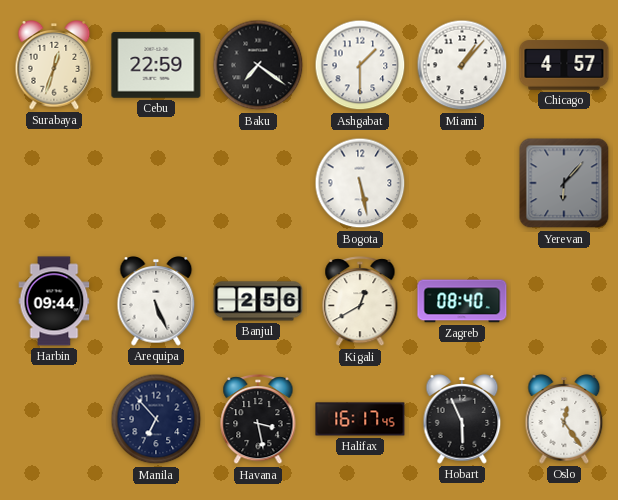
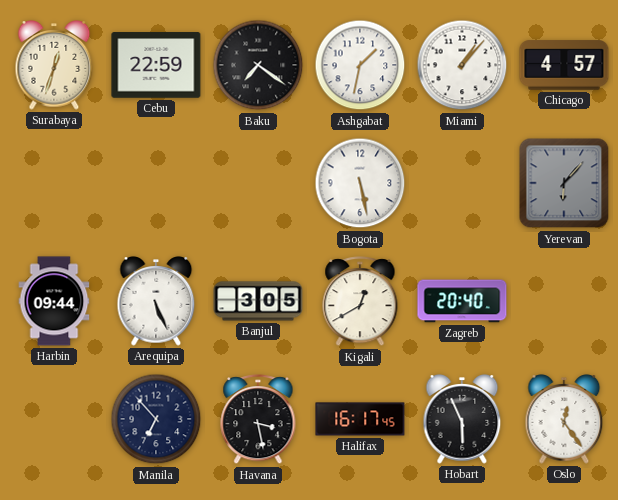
Ashgabat: 1:30 -> 1:32
Banjul: 2:56 -> 3:05
Zagreb: 08:40 -> 20:40
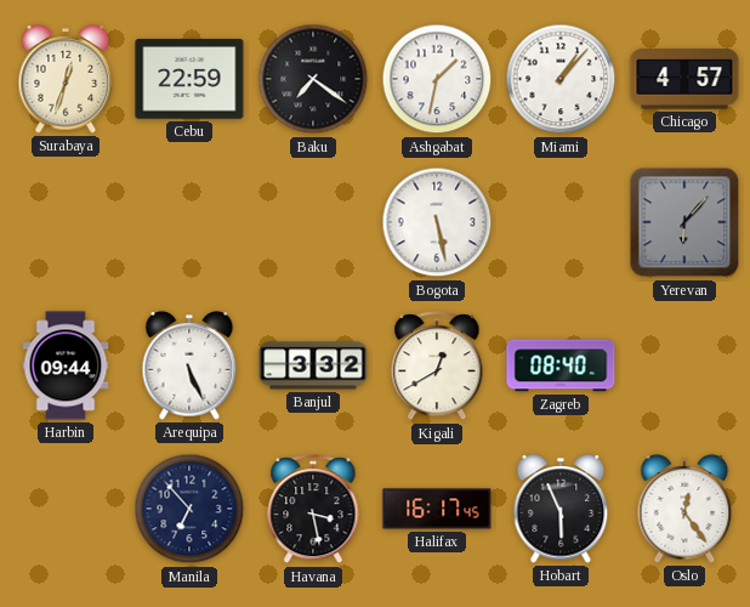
Banjul: 3:05 -> 3:32
Zagreb: 20:40 -> 08:40
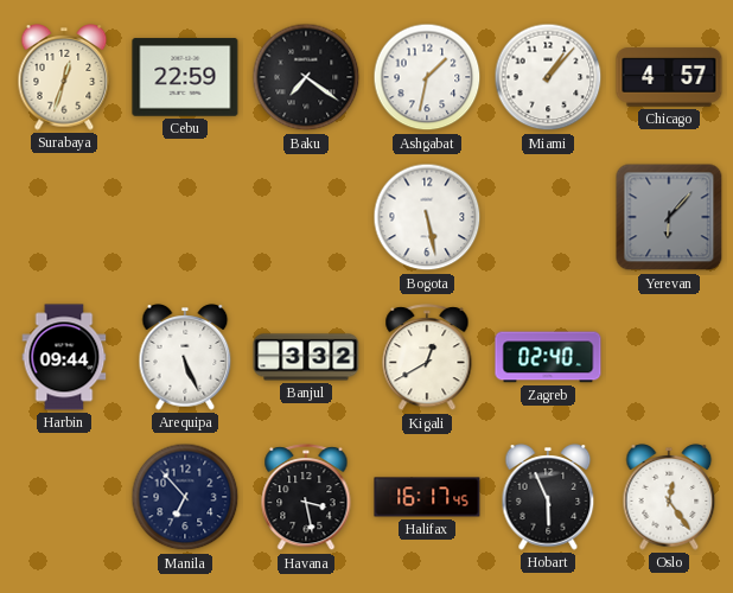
Zagreb: 08:40 -> 02:40
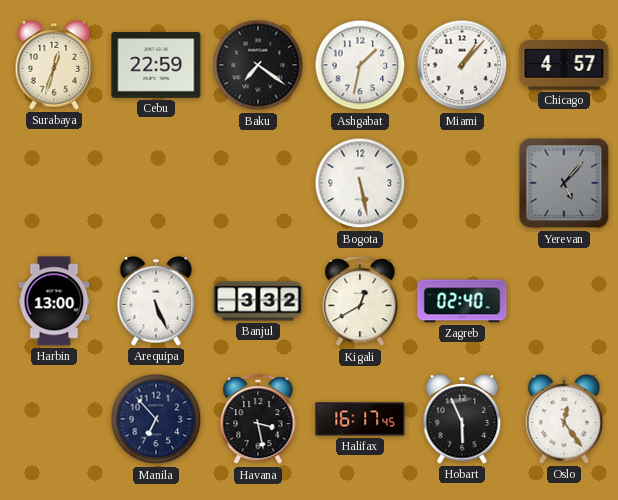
Yerevan: 6:07 -> 5:07
Harbin: 09:44 -> 13:00
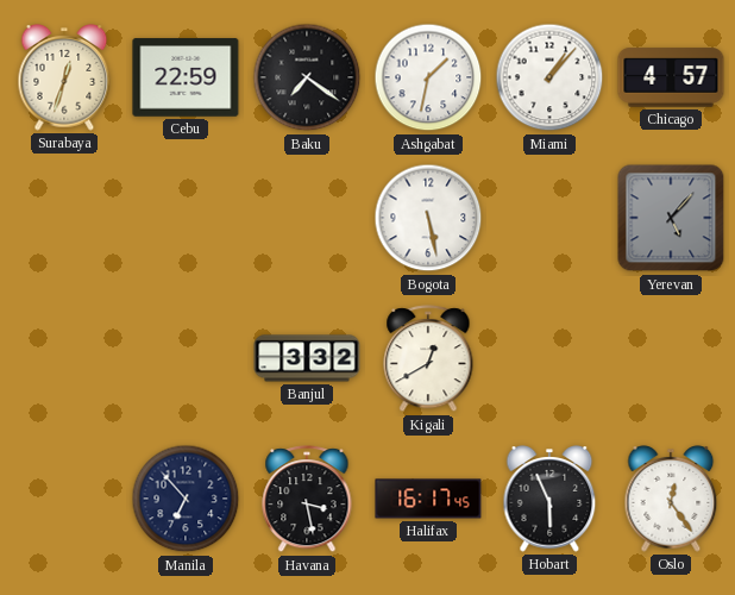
Harbin: 13:00 -> none
Arequipa: 5:26 -> none
Zagreb: 02:40 -> none
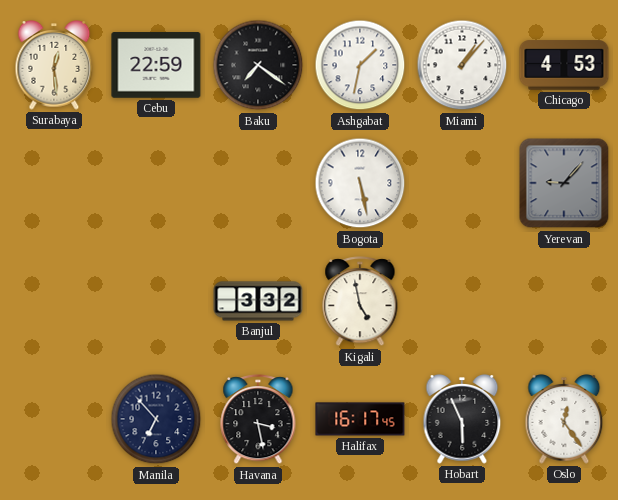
Surabaya: 12:33 -> 12:29
Chicago: 4:57 -> 4:53
Yerevan: 5:07 -> 9:07
Kigali: 12:40 -> 4:58
